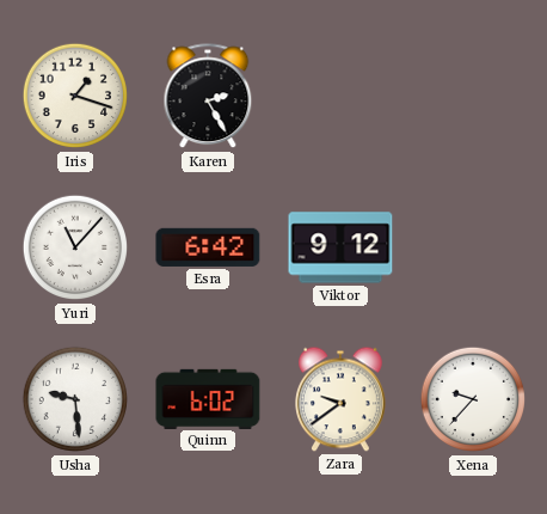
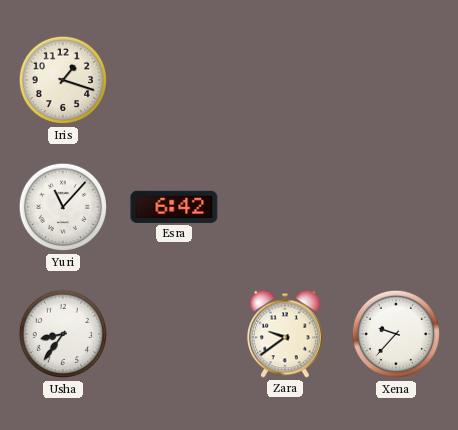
Karen: 2:25 -> none
Viktor: 9:12 -> none
Usha: 9:29 -> 8:36
Quinn: 6:02 -> none
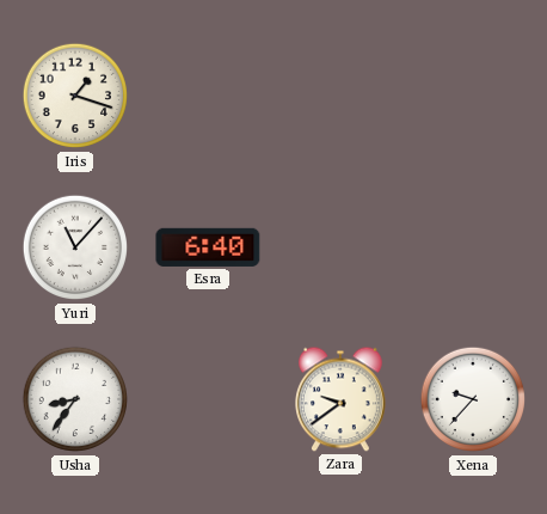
Esra: 6:42 -> 6:40
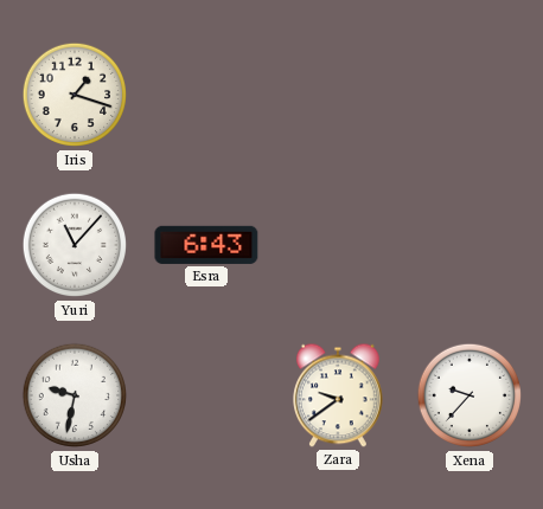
Esra: 6:40 -> 6:43
Usha: 8:36 -> 9:32
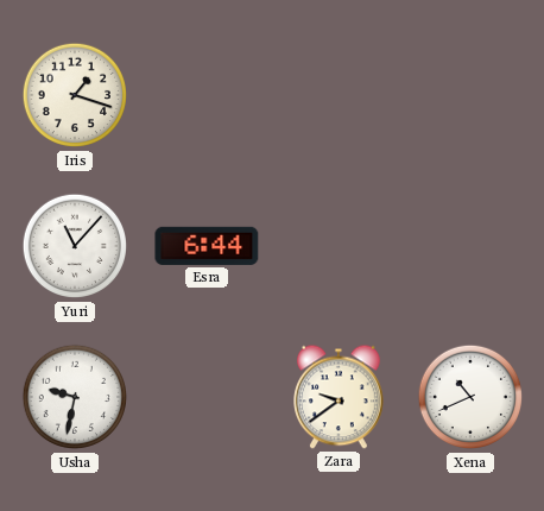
Esra: 6:43 -> 6:44
Xena: 9:37 -> 10:41
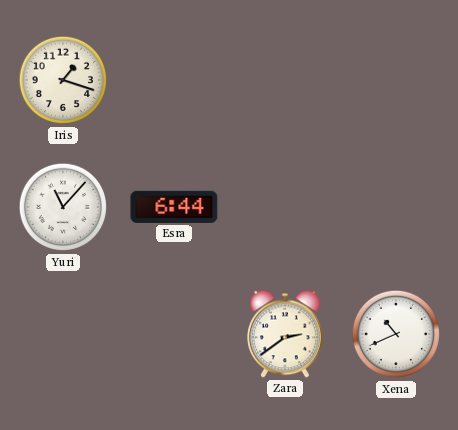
Usha: 9:32 -> none
Zara: 9:39 -> 2:39
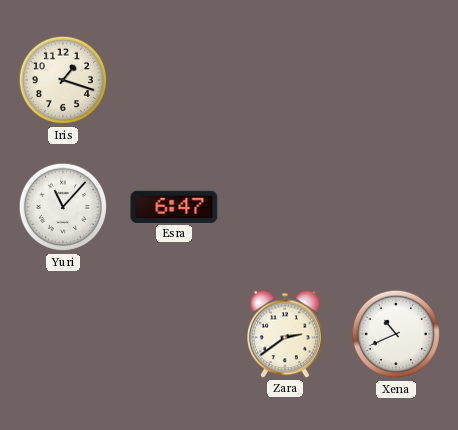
Esra: 6:44 -> 6:47
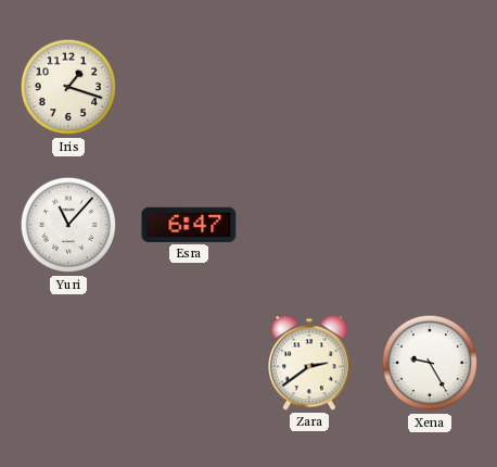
Xena: 10:41 -> 9:25
